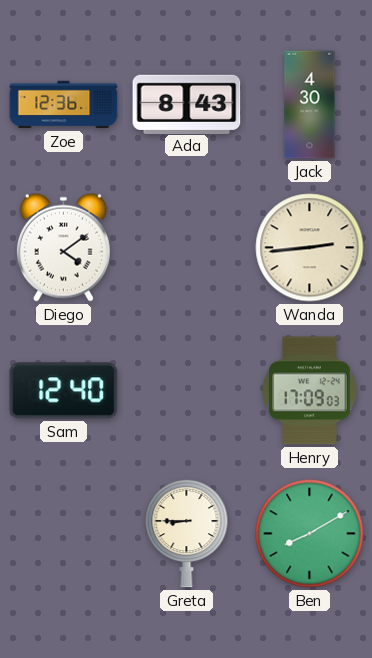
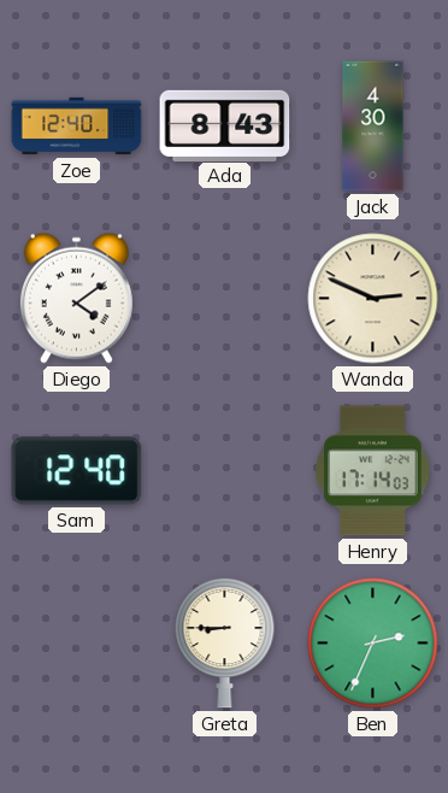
Zoe: 12:36 -> 12:40
Wanda: 2:44 -> 2:49
Henry: 17:09 -> 17:14
Ben: 8:10 -> 2:34
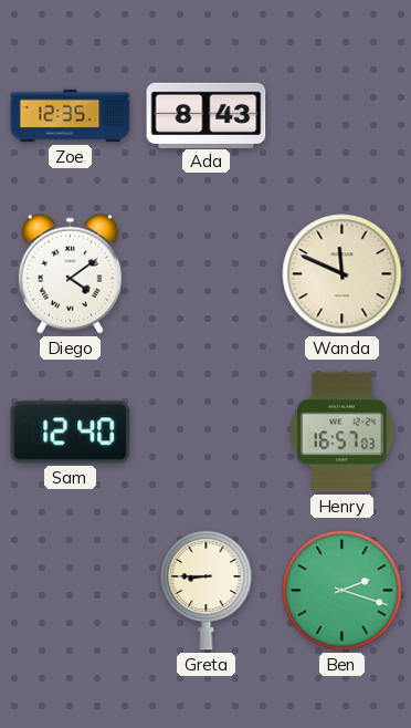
Zoe: 12:40 -> 12:35
Jack: 4:30 -> none
Wanda: 2:49 -> 11:49
Henry: 17:14 -> 16:57
Ben: 2:34 -> 2:18
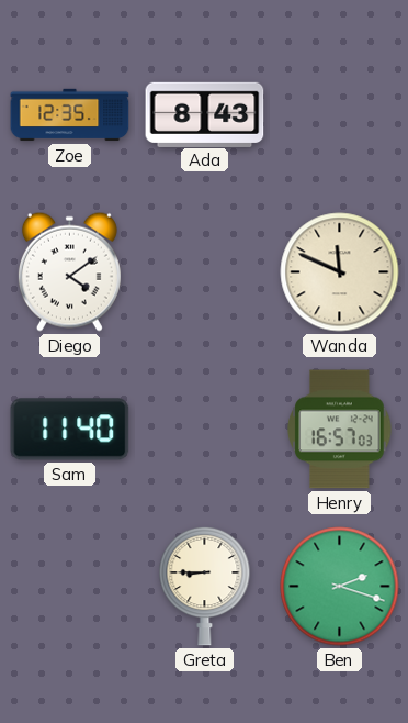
Sam: 12:40 -> 11:40
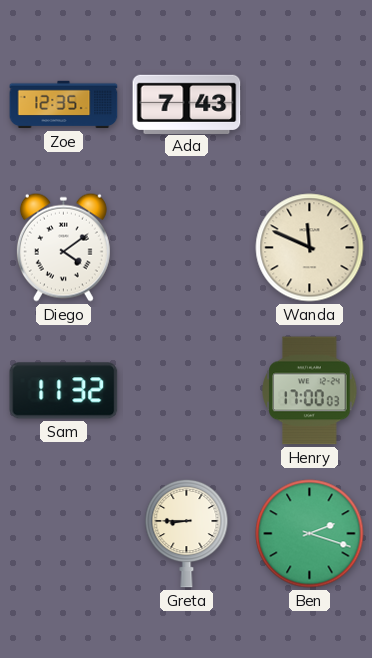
Ada: 8:43 -> 7:43
Sam: 11:40 -> 11:32
Henry: 16:57 -> 17:00
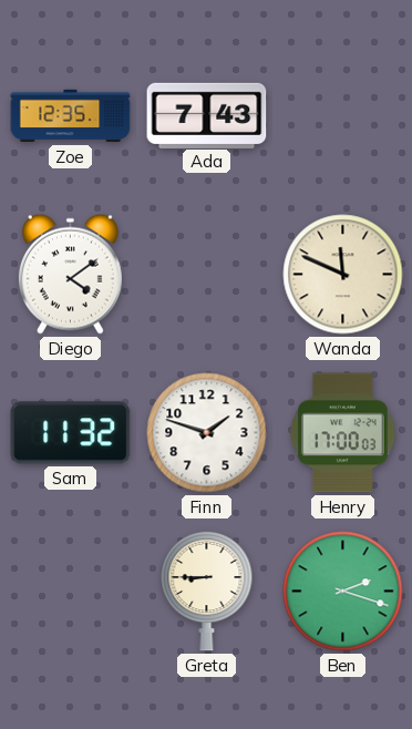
Finn: none -> 1:48
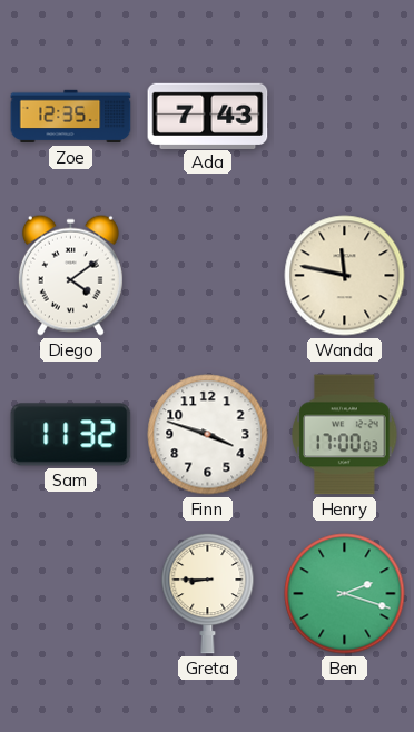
Wanda: 11:49 -> 11:47
Finn: 1:48 -> 3:48
